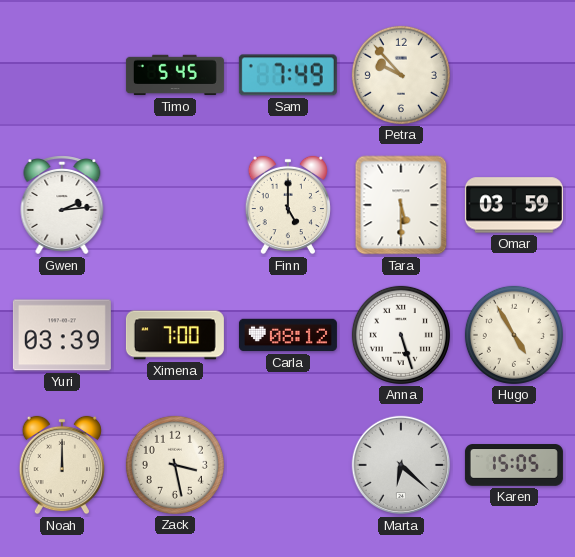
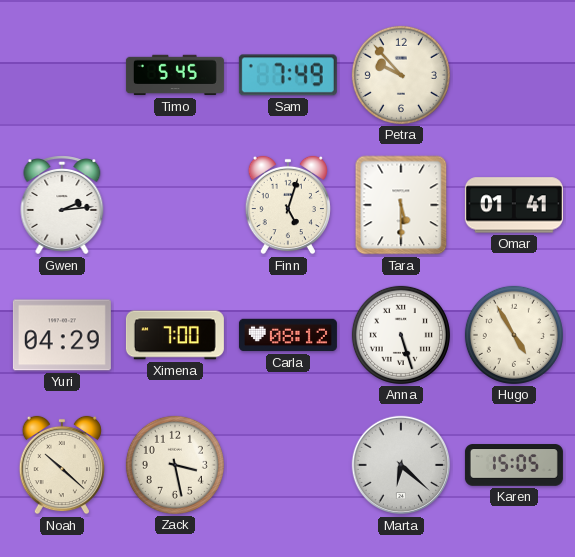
Finn: 5:00 -> 5:03
Omar: 03:59 -> 01:41
Yuri: 03:39 -> 04:29
Noah: 12:00 -> 10:22
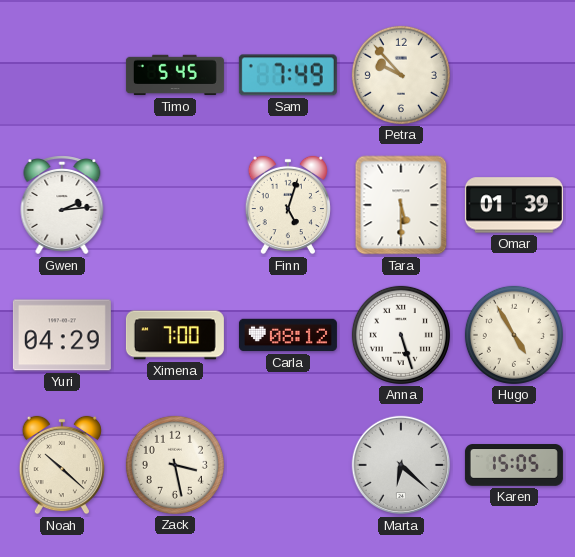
Omar: 01:41 -> 01:39
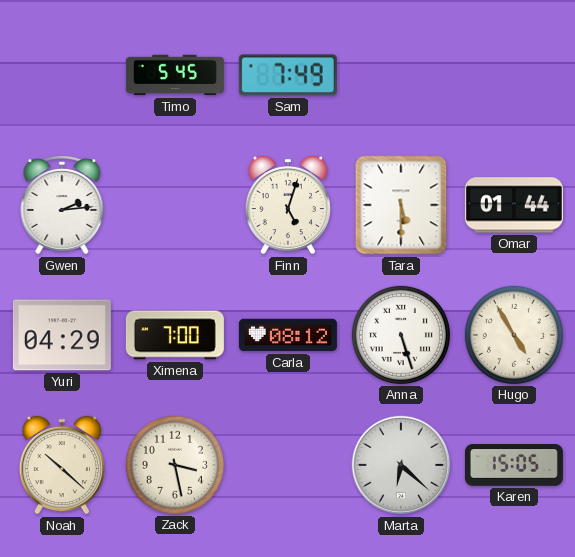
Petra: 9:53 -> none
Omar: 01:39 -> 01:44
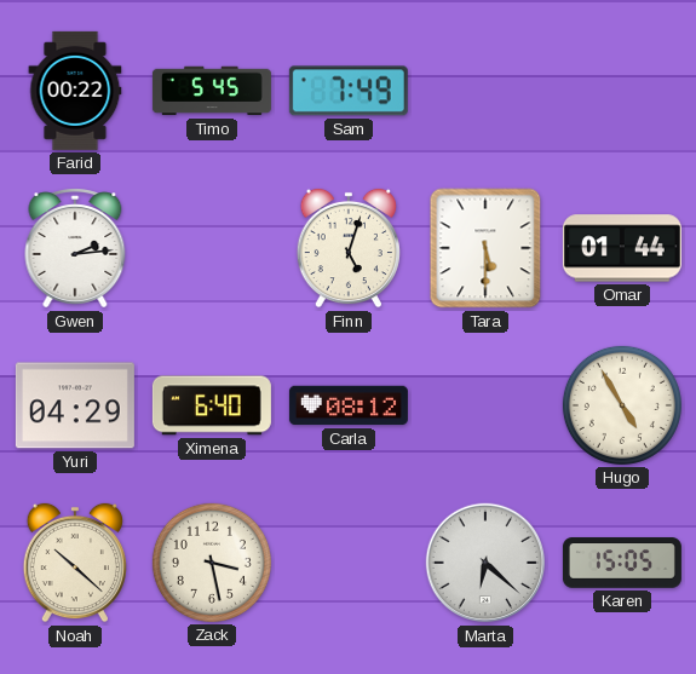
Farid: none -> 00:22
Ximena: 7:00 -> 6:40
Anna: 5:27 -> none
